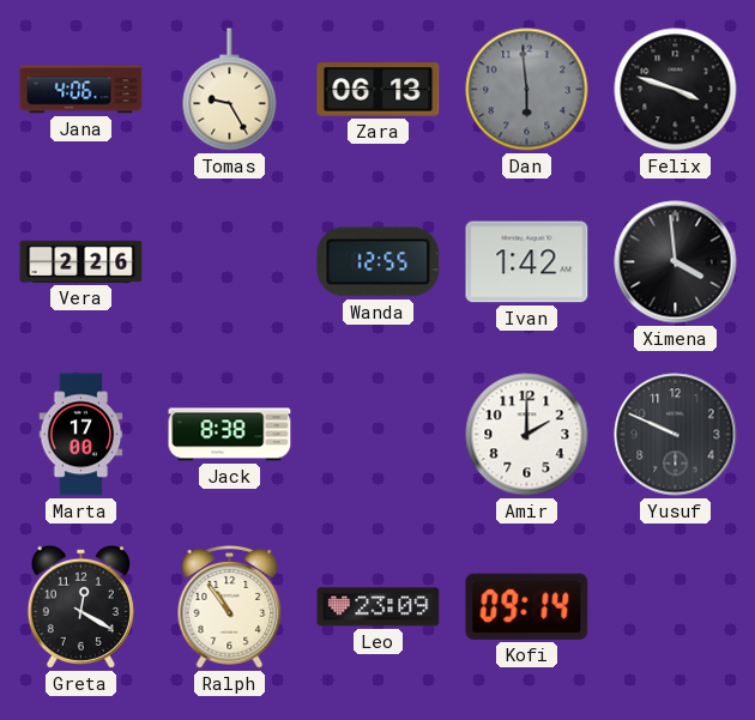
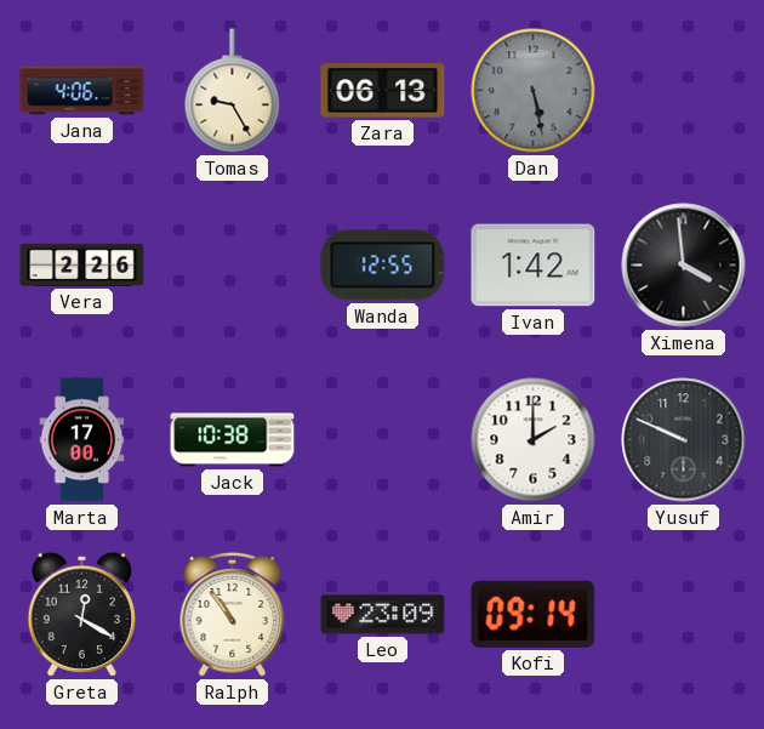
Dan: 5:59 -> 5:28
Felix: 3:48 -> none
Jack: 8:38 -> 10:38
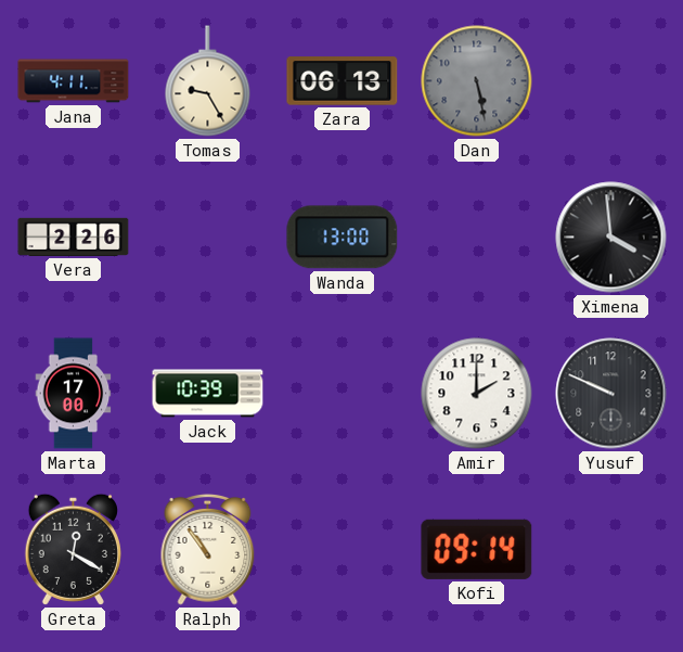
Jana: 4:06 -> 4:11
Wanda: 12:55 -> 13:00
Ivan: 1:42 -> none
Jack: 10:38 -> 10:39
Leo: 23:09 -> none
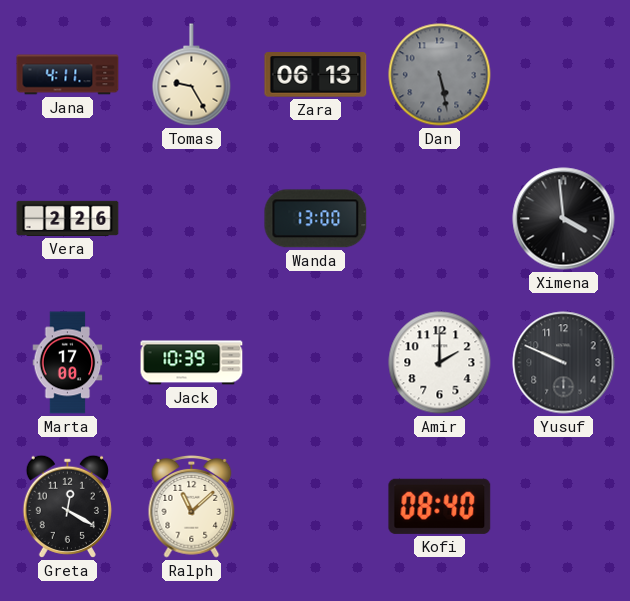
Ralph: 10:54 -> 11:08
Kofi: 09:14 -> 08:40
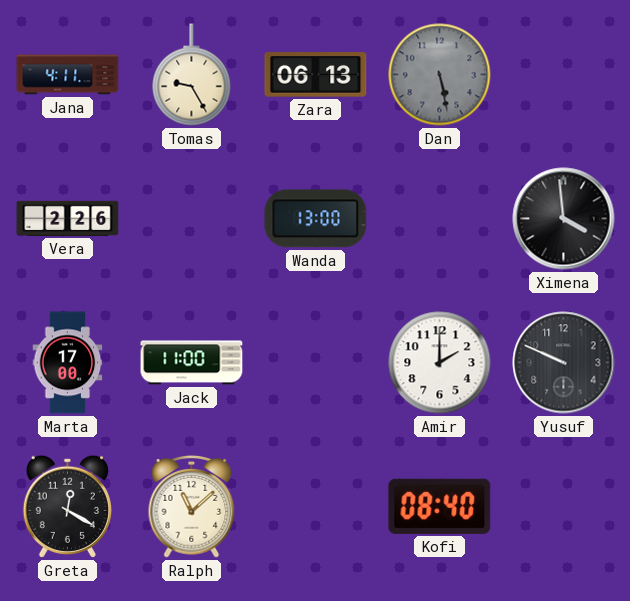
Jack: 10:39 -> 11:00
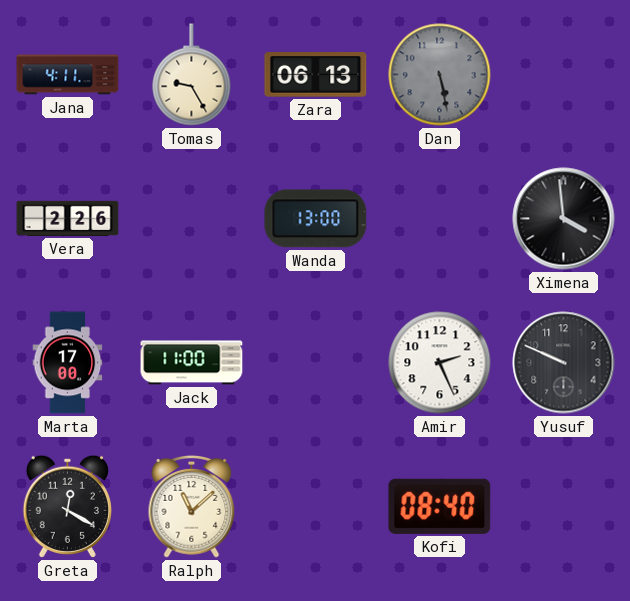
Amir: 2:00 -> 2:26
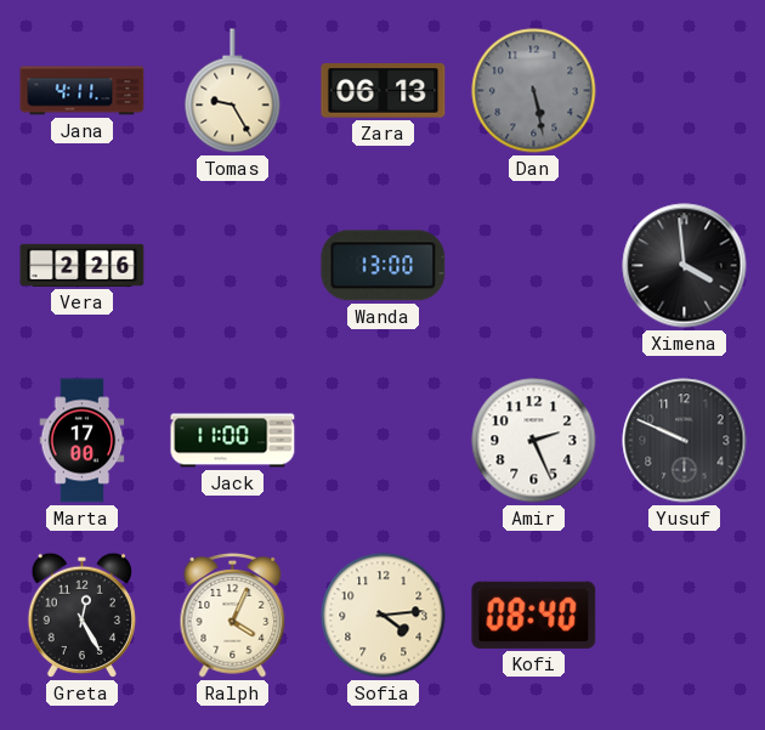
Greta: 12:20 -> 12:25
Ralph: 11:08 -> 4:04
Sofia: none -> 4:14
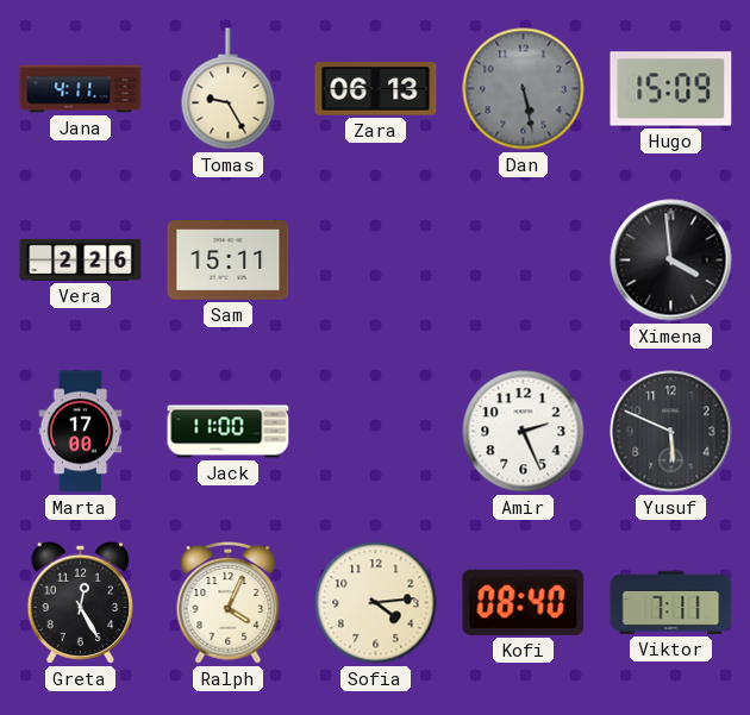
Hugo: none -> 15:09
Sam: none -> 15:11
Wanda: 13:00 -> none
Yusuf: 9:49 -> 5:49
Viktor: none -> 7:11
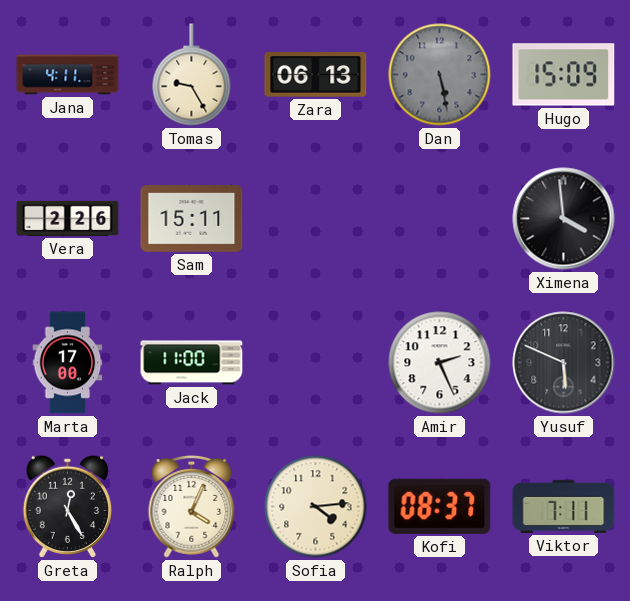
Kofi: 08:40 -> 08:37
